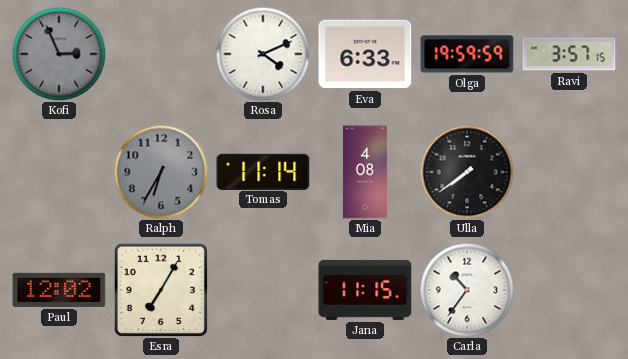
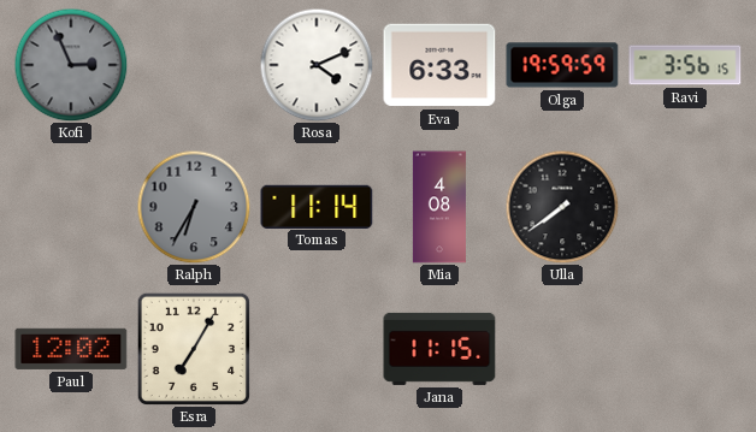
Ravi: 3:57 -> 3:56
Carla: 10:36 -> none
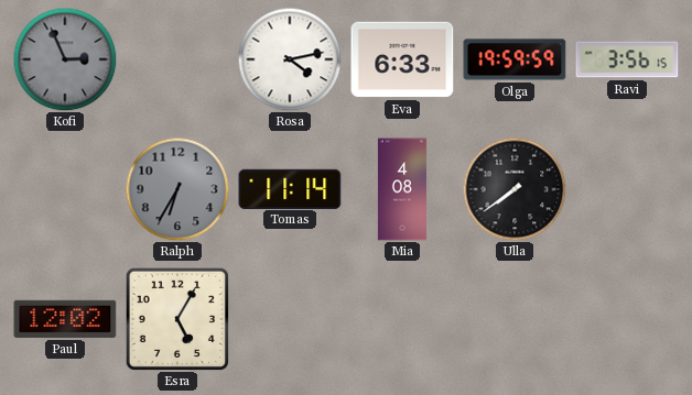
Rosa: 4:11 -> 4:13
Esra: 7:05 -> 5:05
Jana: 11:15 -> none
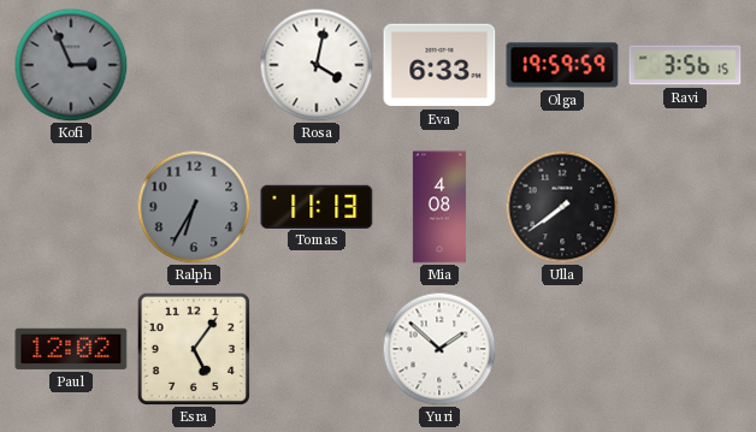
Rosa: 4:13 -> 4:02
Tomas: 11:14 -> 11:13
Esra: 5:05 -> 5:06
Yuri: none -> 1:52
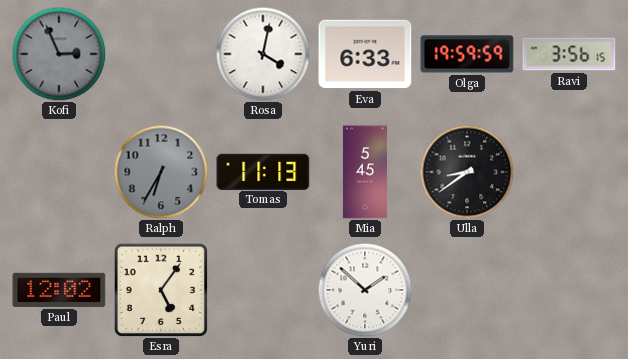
Mia: 4:08 -> 5:45
Ulla: 7:39 -> 8:39
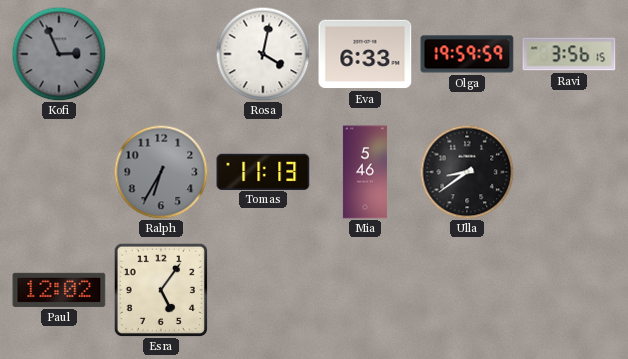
Mia: 5:45 -> 5:46
Yuri: 1:52 -> none
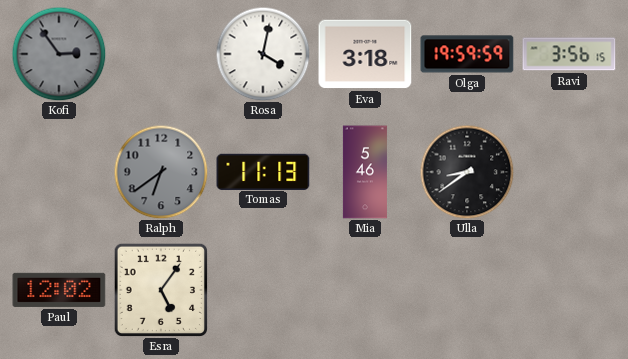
Kofi: 2:56 -> 2:54
Eva: 6:33 -> 3:18
Ralph: 6:35 -> 6:39
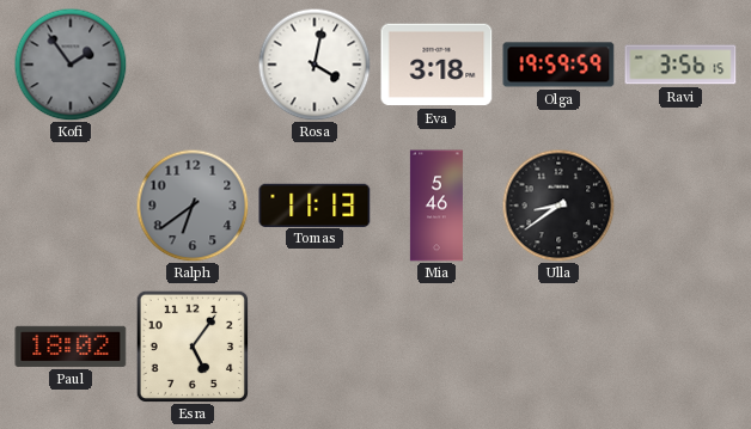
Kofi: 2:54 -> 1:54
Paul: 12:02 -> 18:02
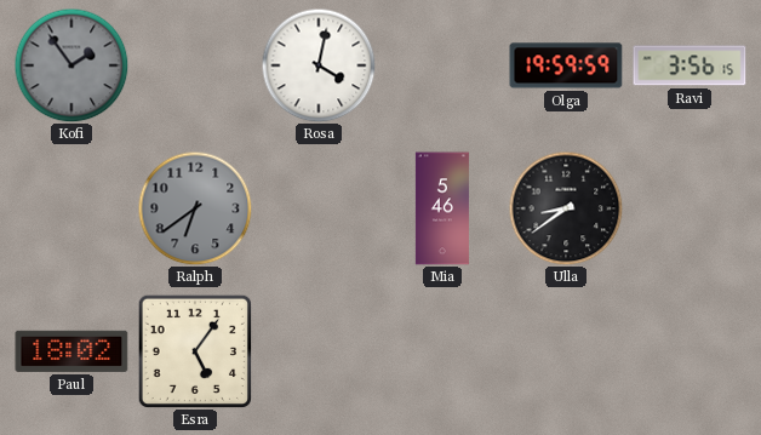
Eva: 3:18 -> none
Tomas: 11:13 -> none
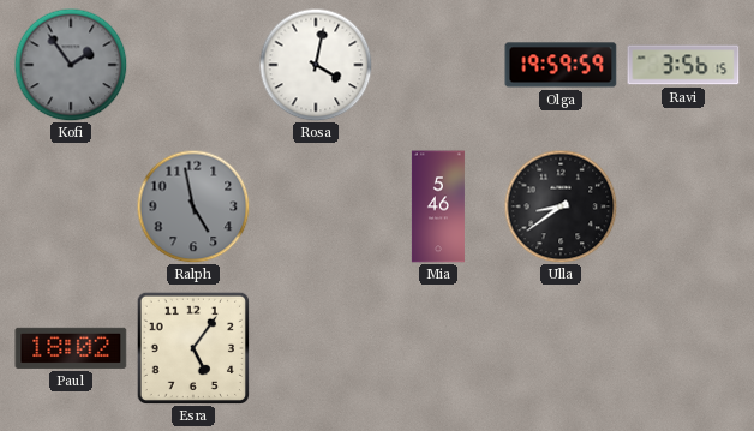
Ralph: 6:39 -> 4:58
